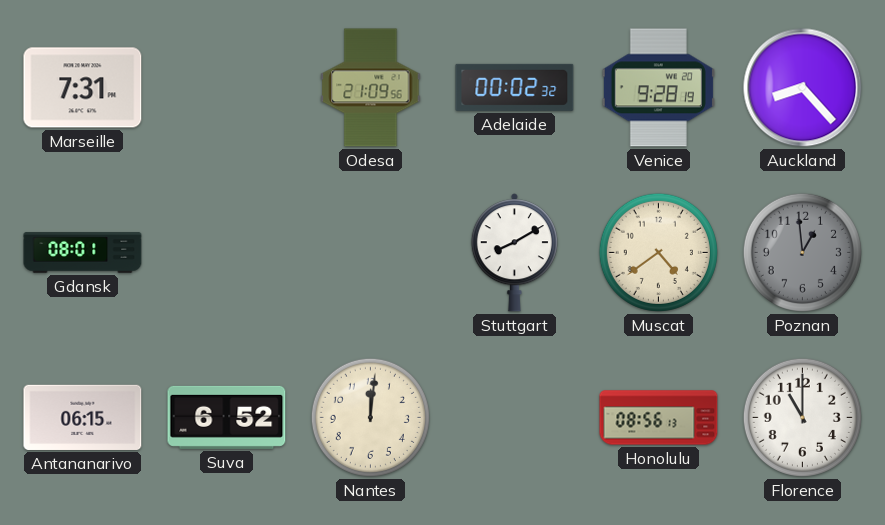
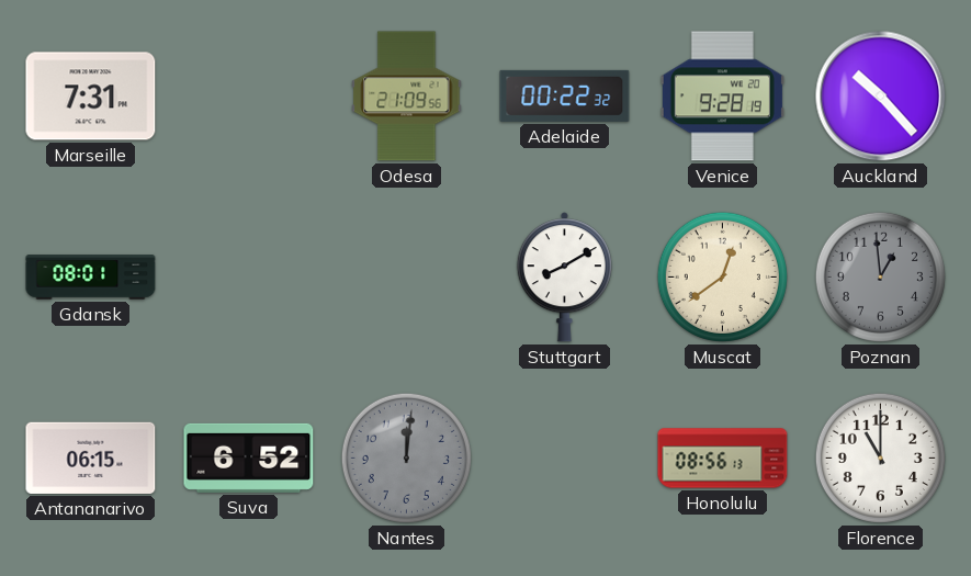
Adelaide: 00:02 -> 00:22
Auckland: 8:23 -> 10:23
Muscat: 4:39 -> 12:39
Nantes dial: cream -> grey
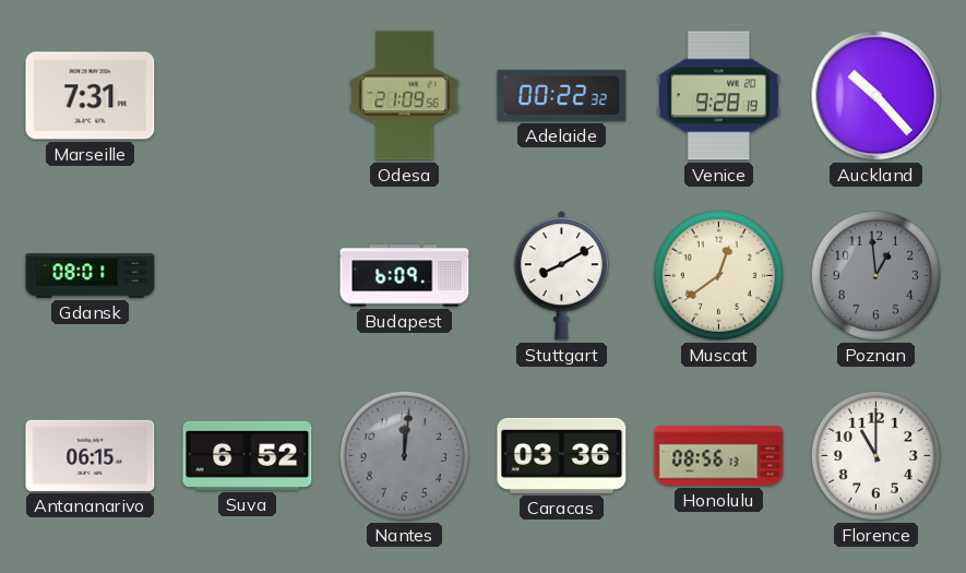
Budapest: none -> 6:09
Caracas: none -> 03:36
